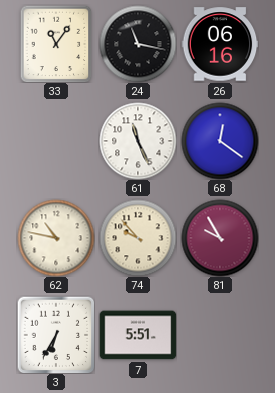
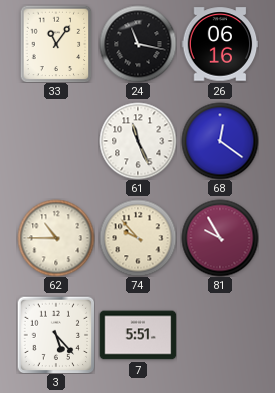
62: 10:47 -> 10:45
3: 6:35 -> 5:23
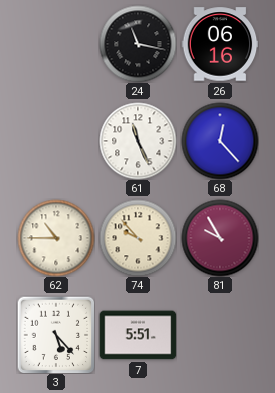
33: 11:06 -> none
68: 12:21 -> 12:23
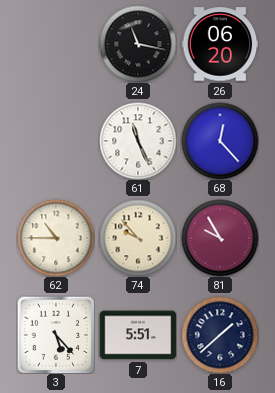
26: 06:16 -> 06:20
16: none -> 1:38
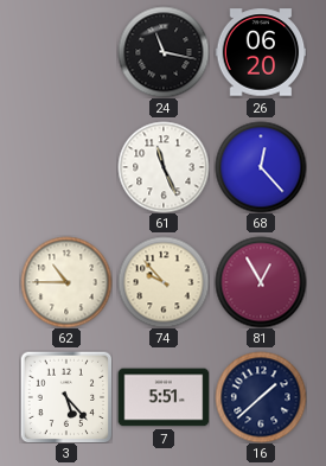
81: 9:55 -> 12:55
